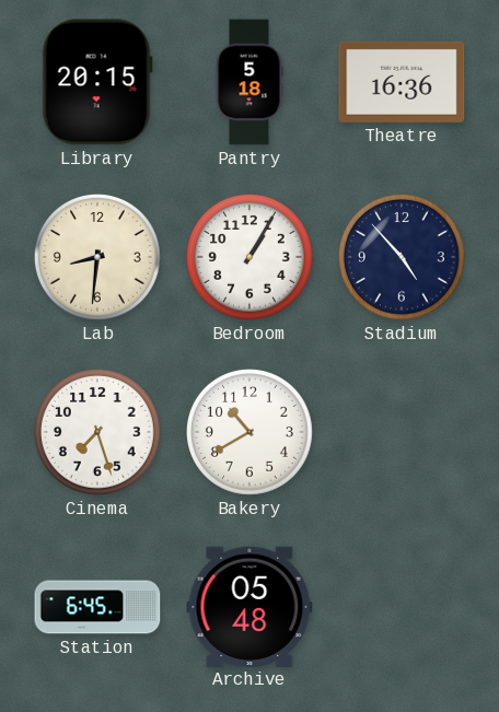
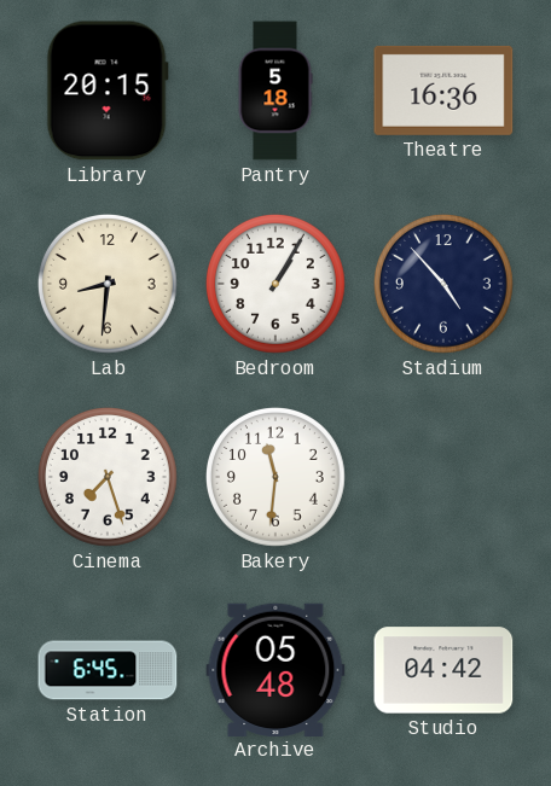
Bakery: 10:40 -> 11:31
Studio: none -> 04:42
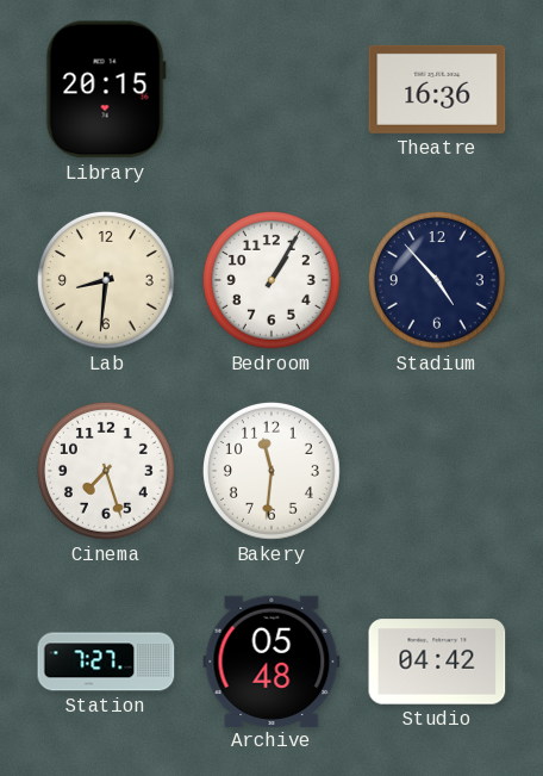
Pantry: 5:18 -> none
Station: 6:45 -> 7:27
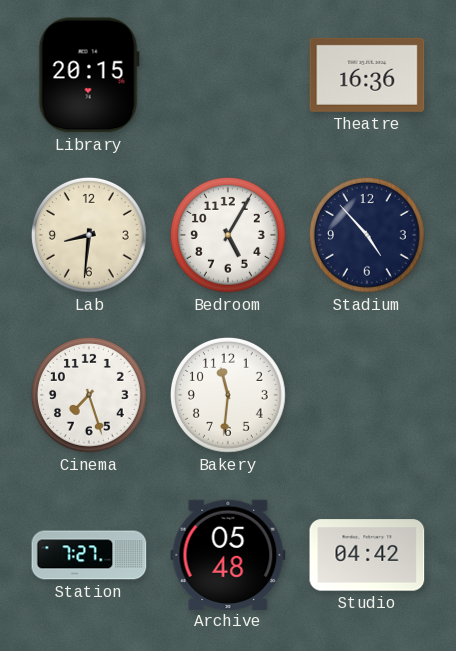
Bedroom: 1:05 -> 5:05
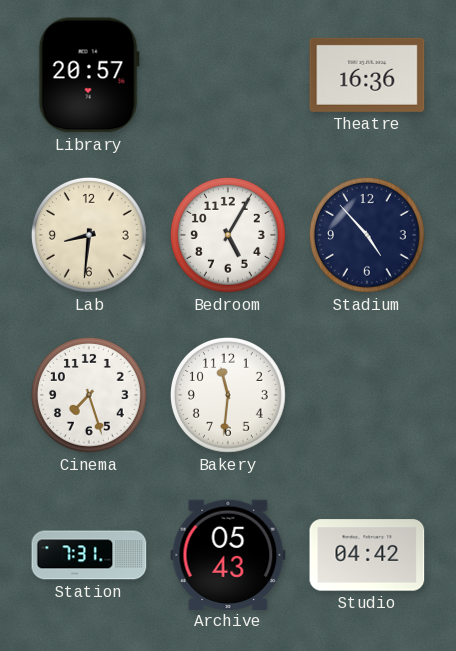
Library: 20:15 -> 20:57
Station: 7:27 -> 7:31
Archive: 05:48 -> 05:43
